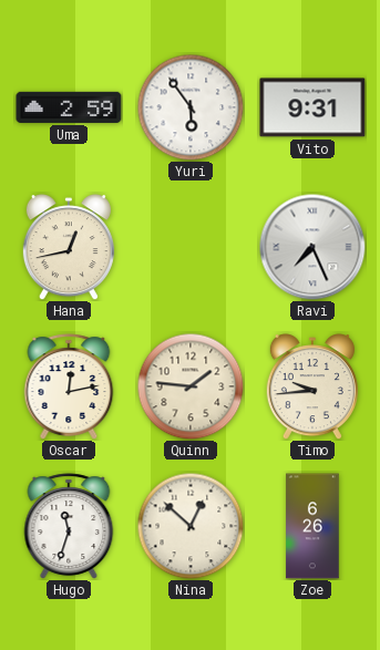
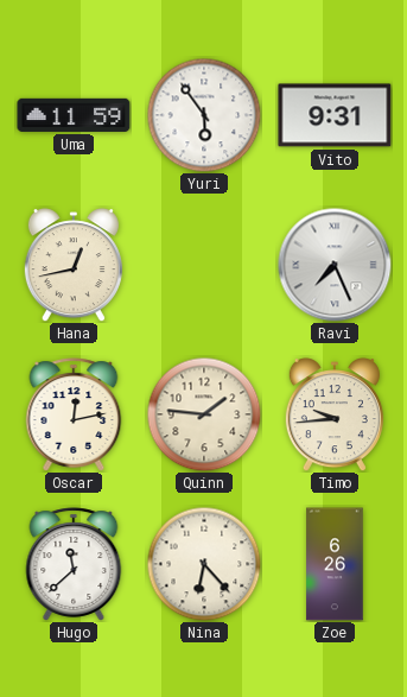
Uma: 2:59 -> 11:59
Hugo: 11:33 -> 11:38
Nina: 12:52 -> 6:23
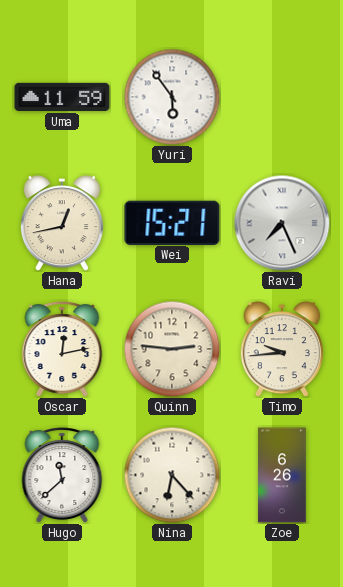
Vito: 9:31 -> none
Wei: none -> 15:21
Quinn: 1:46 -> 2:46
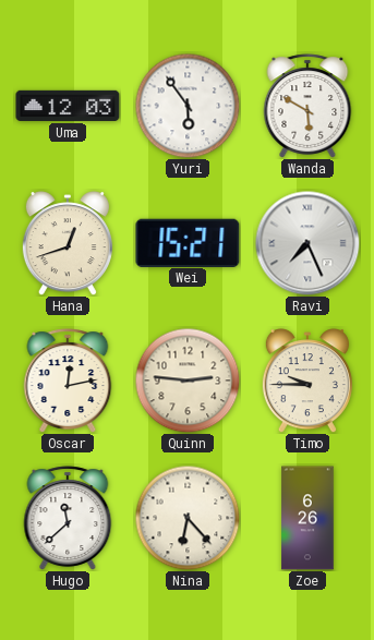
Uma: 11:59 -> 12:03
Wanda: none -> 5:50
Hana: 12:43 -> 12:42
Timo: 9:44 -> 9:45
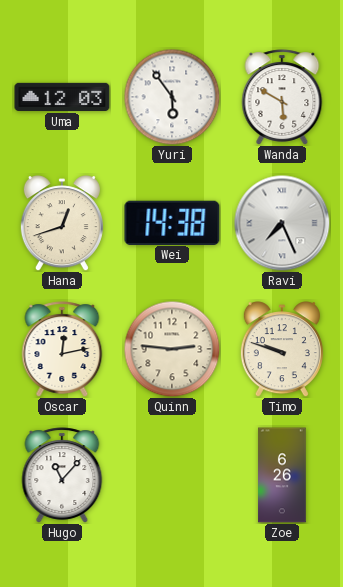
Wei: 15:21 -> 14:38
Timo: 9:45 -> 9:48
Hugo: 11:38 -> 11:07
Nina: 6:23 -> none
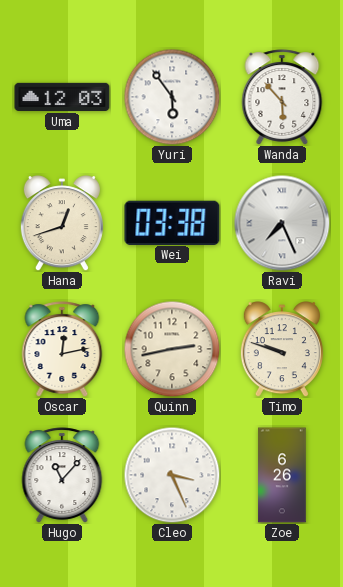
Wanda: 5:50 -> 5:53
Wei: 14:38 -> 03:38
Quinn: 2:46 -> 2:43
Cleo: none -> 3:26
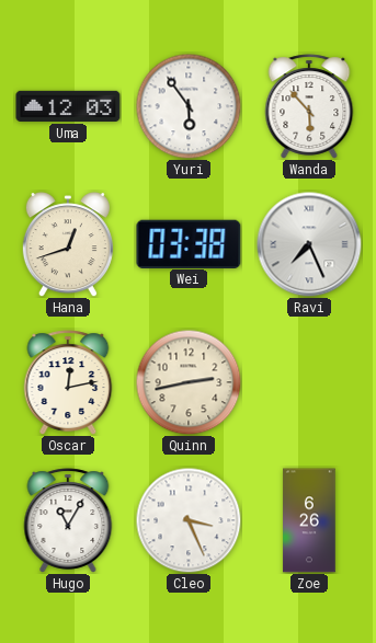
Timo: 9:48 -> none
Hugo: 11:07 -> 11:05
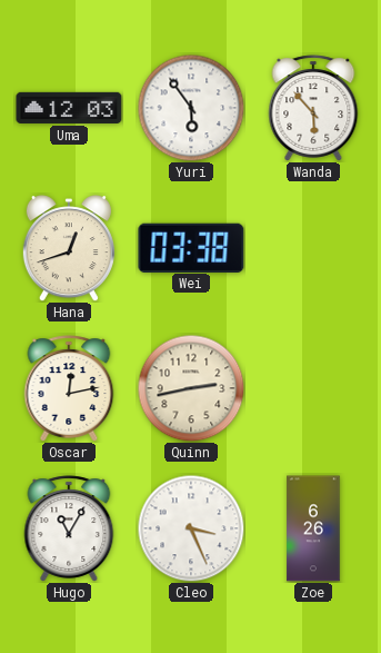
Ravi: 7:26 -> none
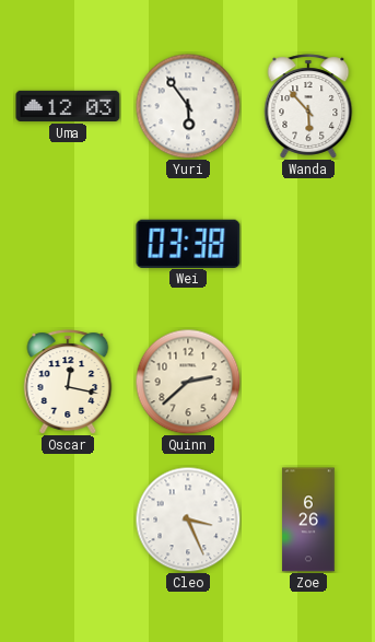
Hana: 12:42 -> none
Oscar: 12:13 -> 12:17
Quinn: 2:43 -> 2:38
Hugo: 11:05 -> none
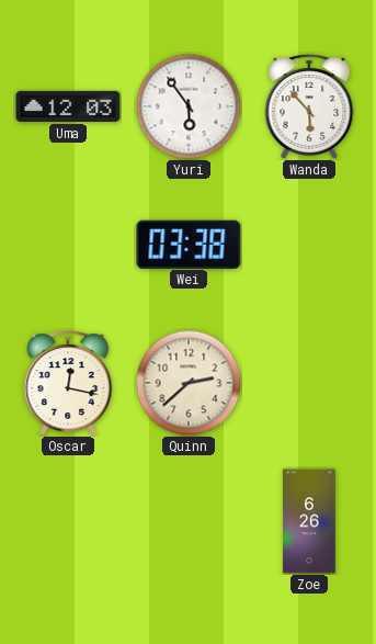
Cleo: 3:26 -> none
